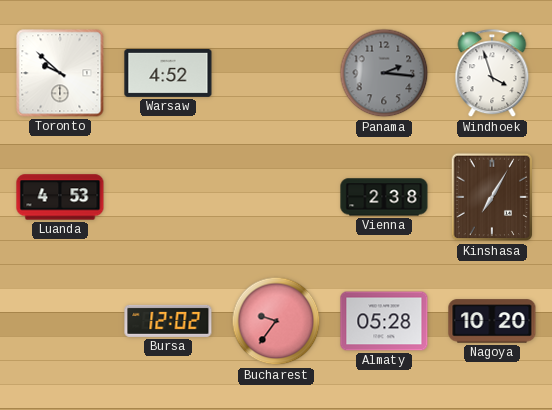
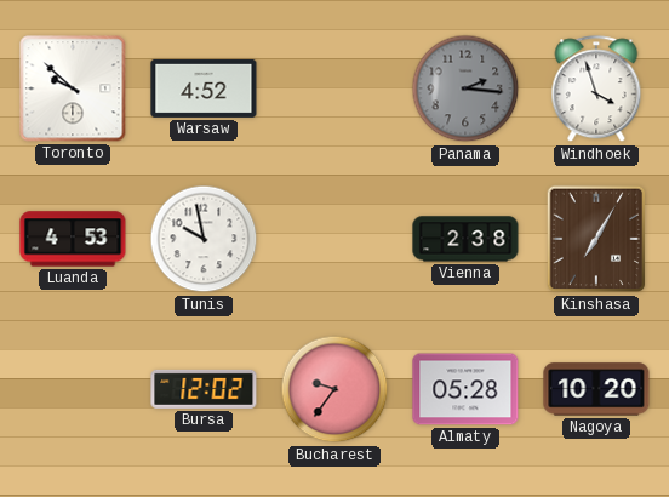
Tunis: none -> 9:58
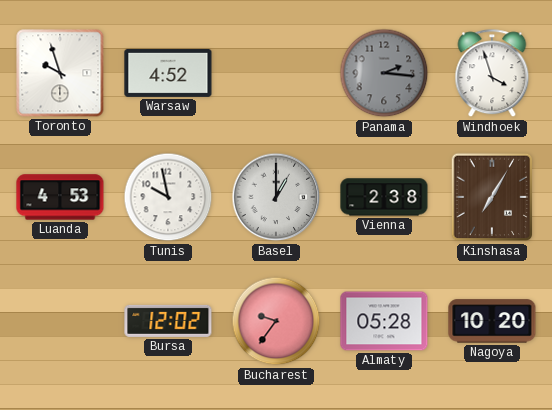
Toronto: 9:52 -> 9:57
Basel: none -> 1:00
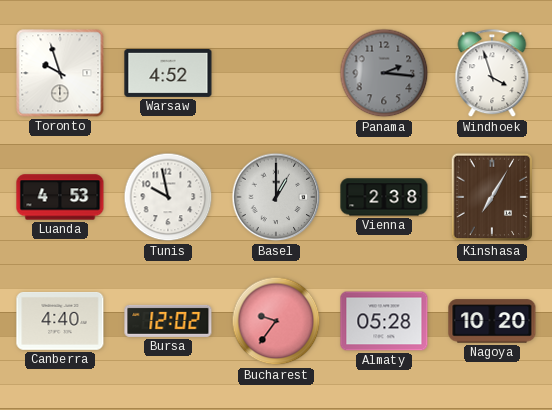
Canberra: none -> 4:40
